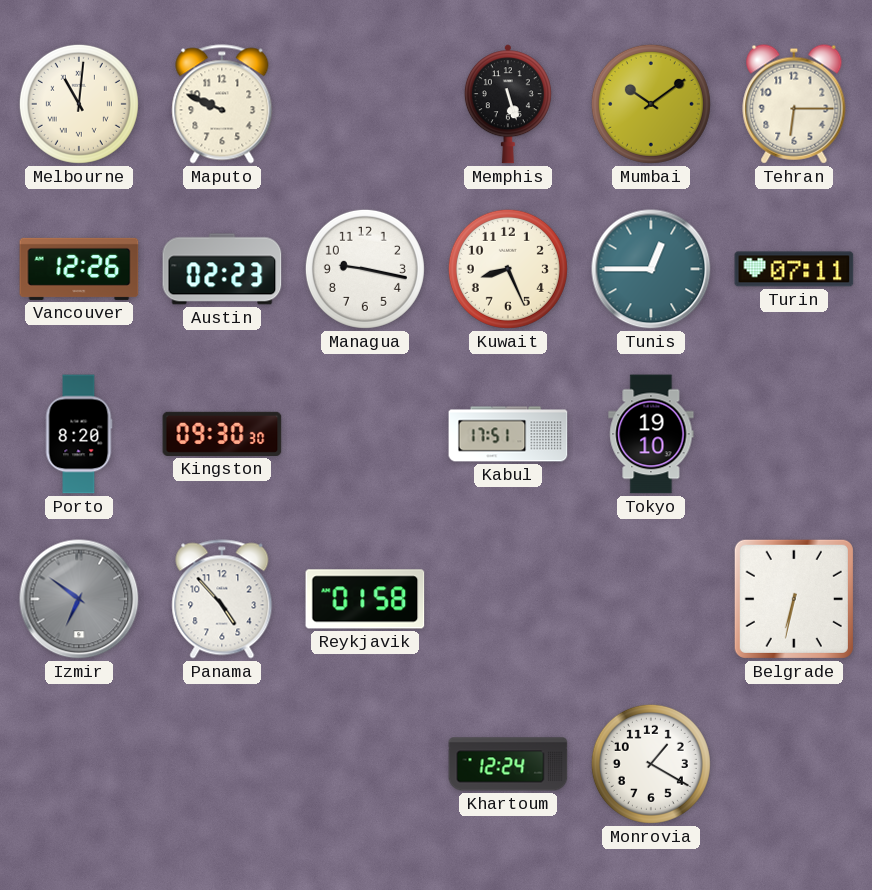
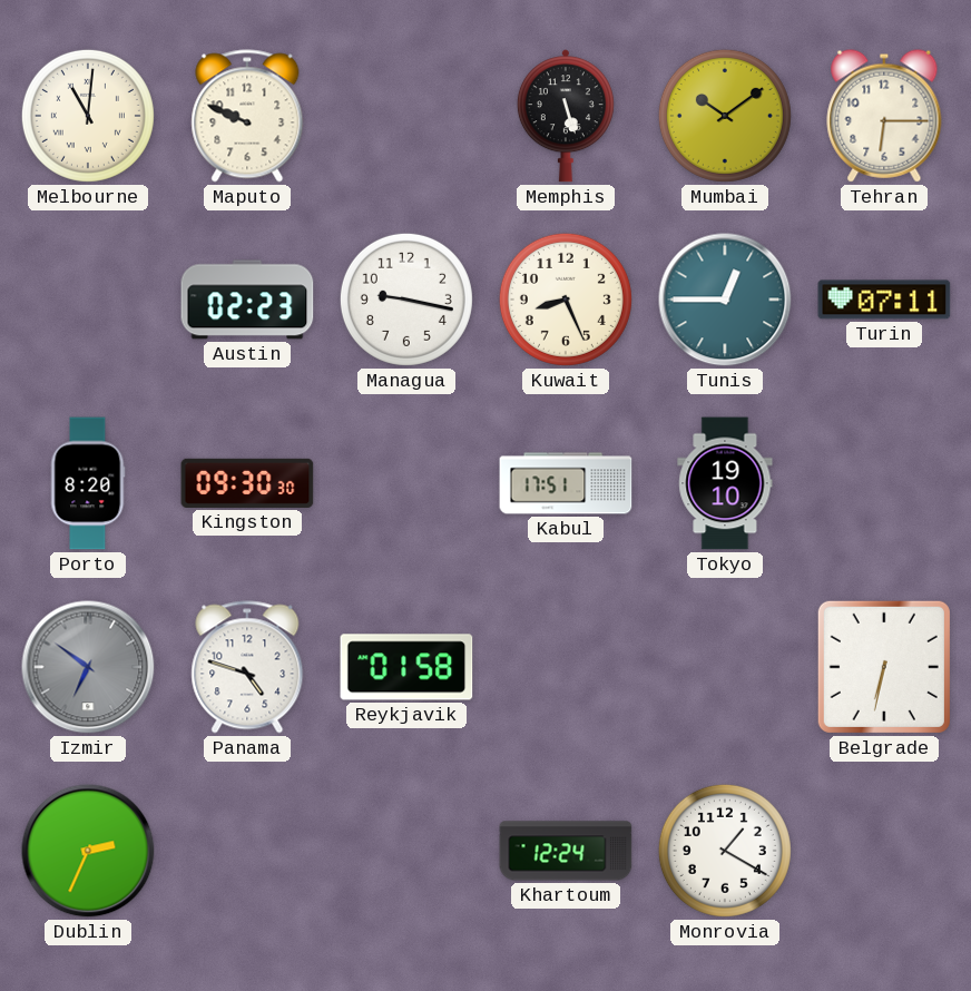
Vancouver: 12:26 -> none
Panama: 4:53 -> 4:48
Dublin: none -> 2:34
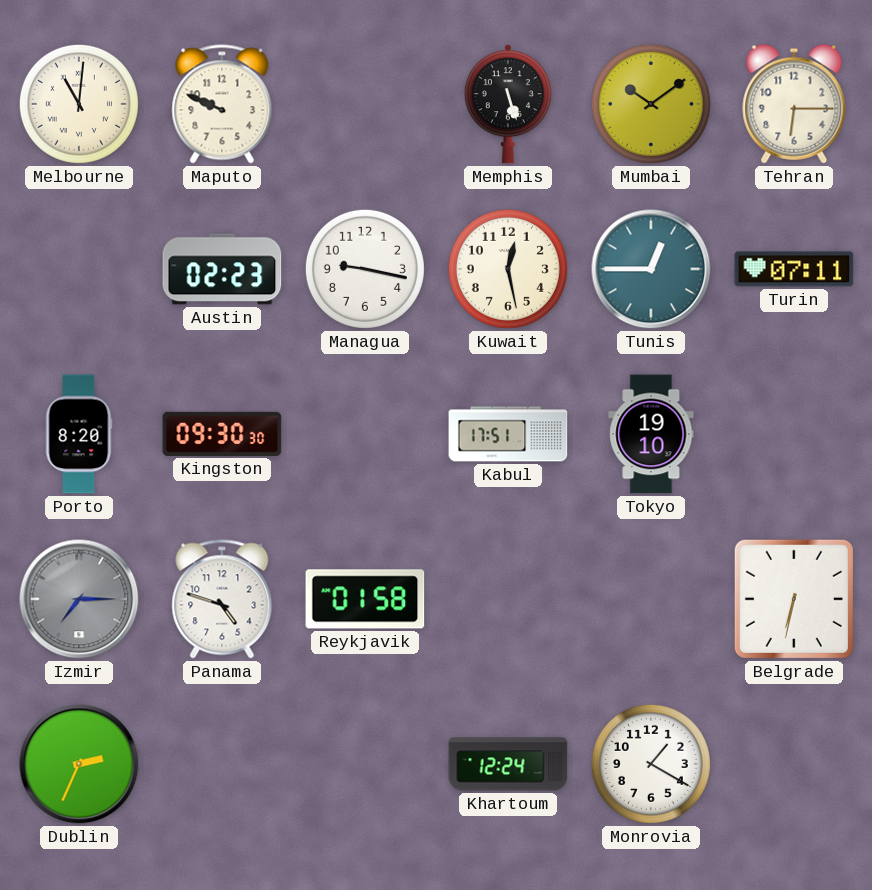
Kuwait: 8:26 -> 12:28
Izmir: 6:51 -> 7:15
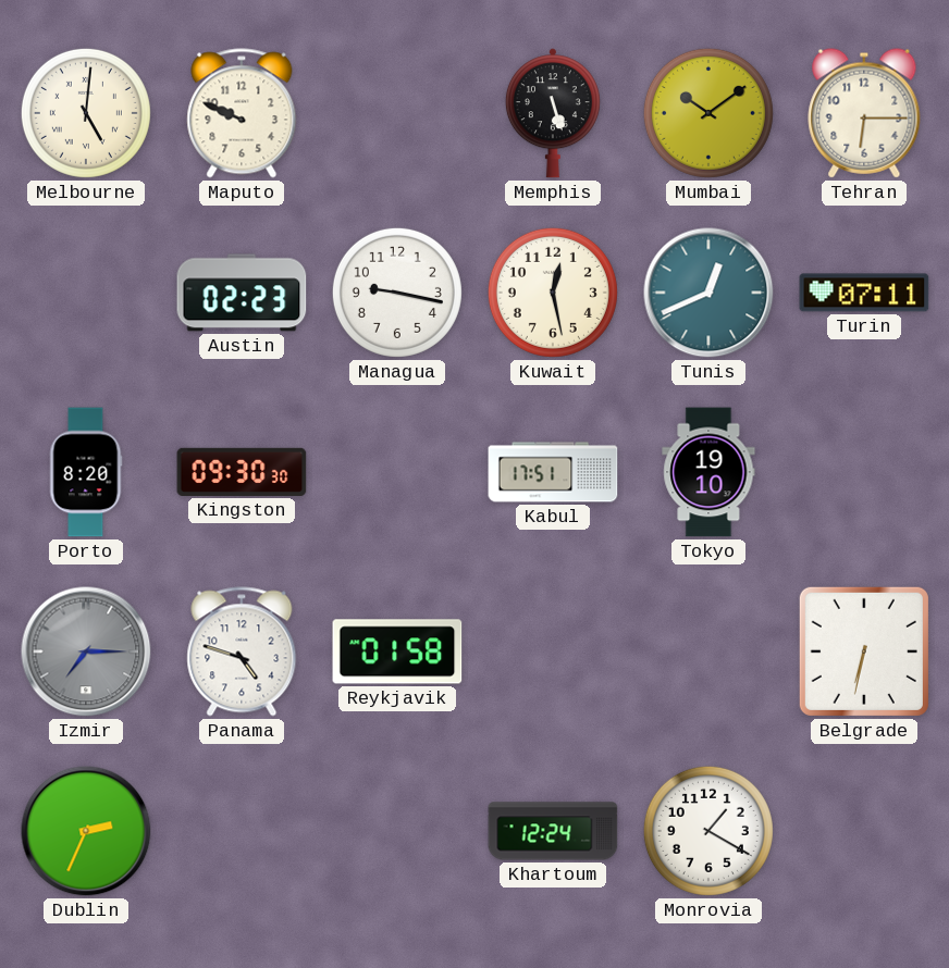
Melbourne: 11:01 -> 5:01
Tunis: 12:45 -> 12:41
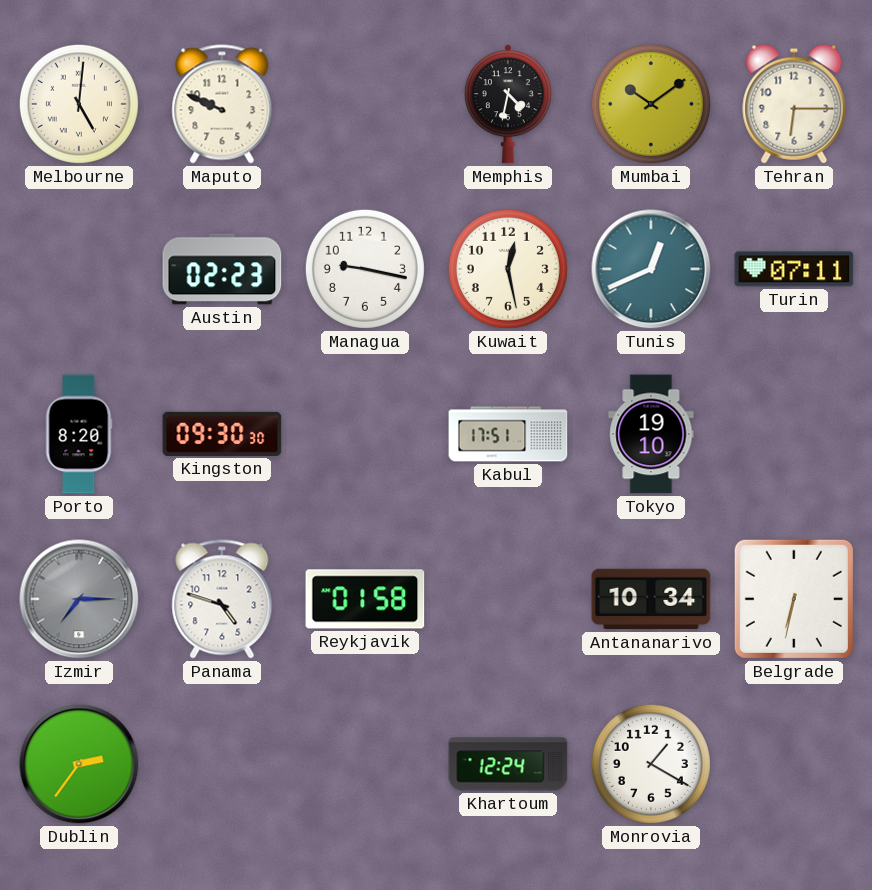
Memphis: 5:27 -> 4:32
Antananarivo: none -> 10:34
Dublin: 2:34 -> 2:36
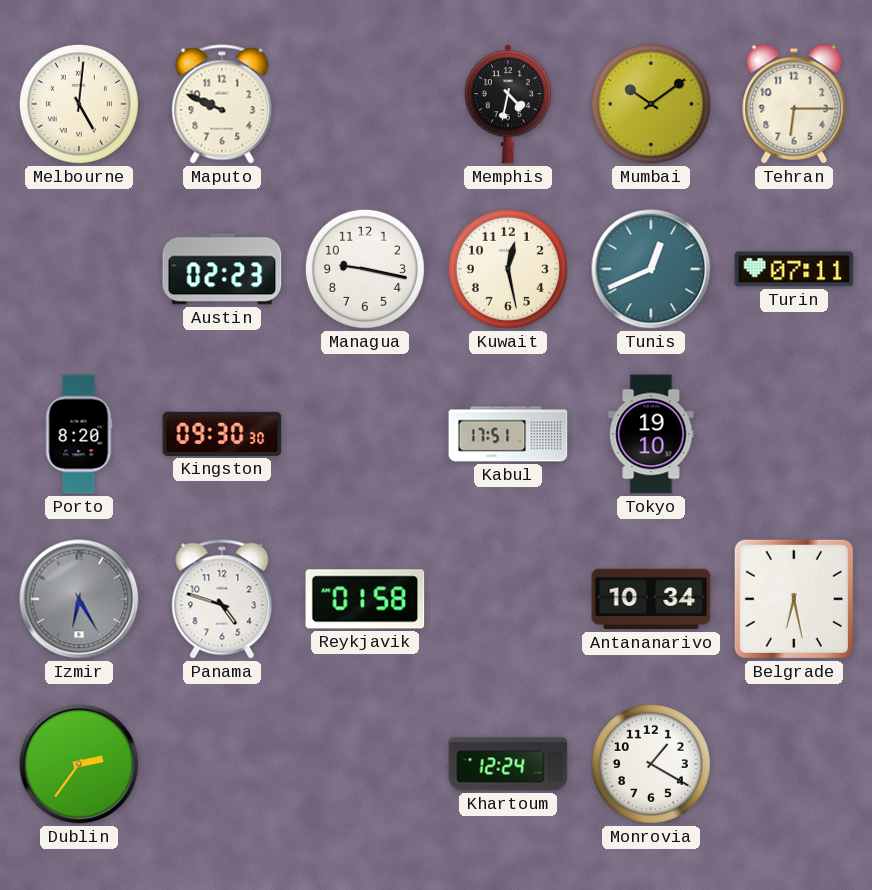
Izmir: 7:15 -> 6:25
Belgrade: 6:32 -> 6:28
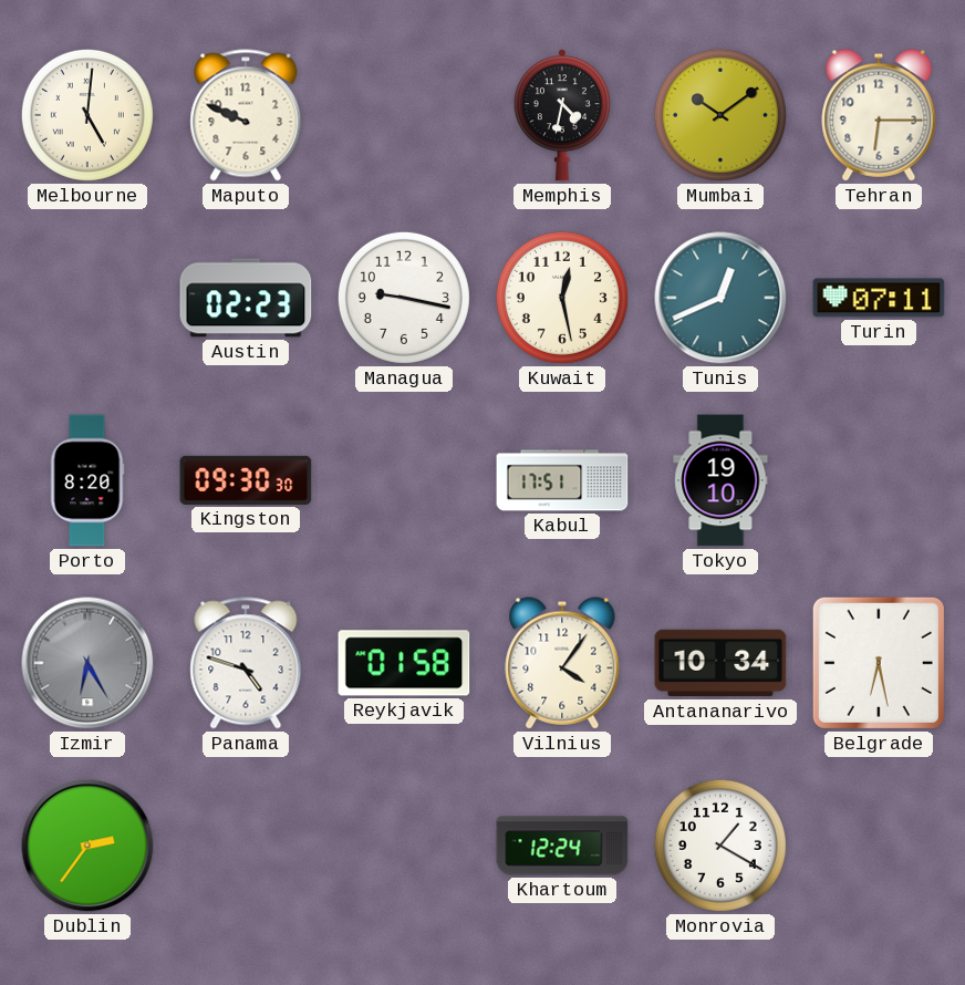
Vilnius: none -> 4:06
